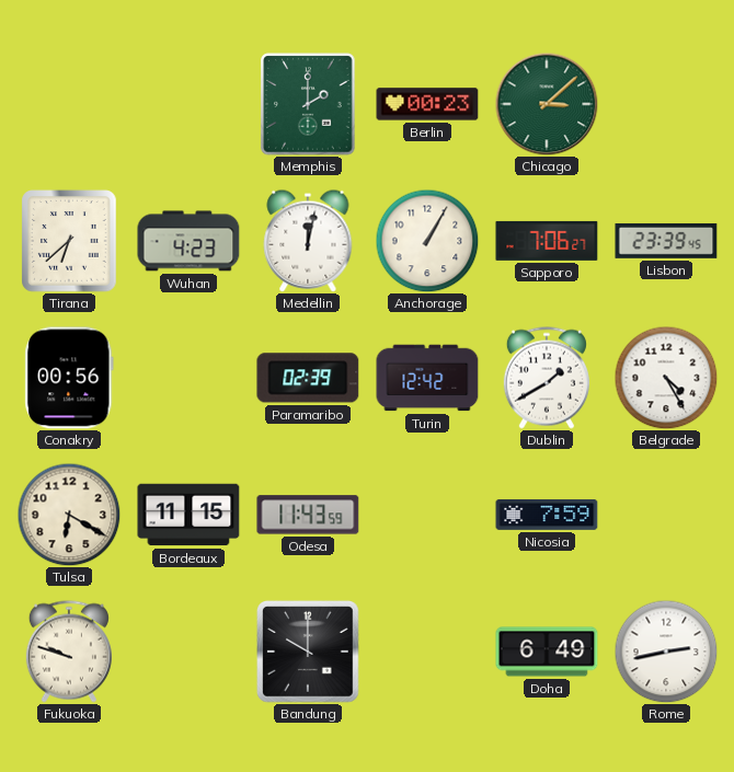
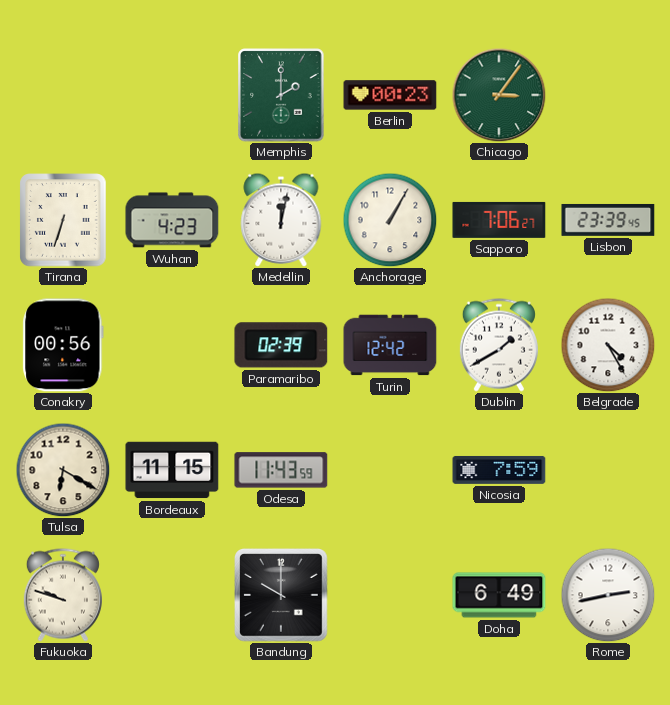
Chicago: 3:08 -> 3:06
Tirana: 6:38 -> 6:33
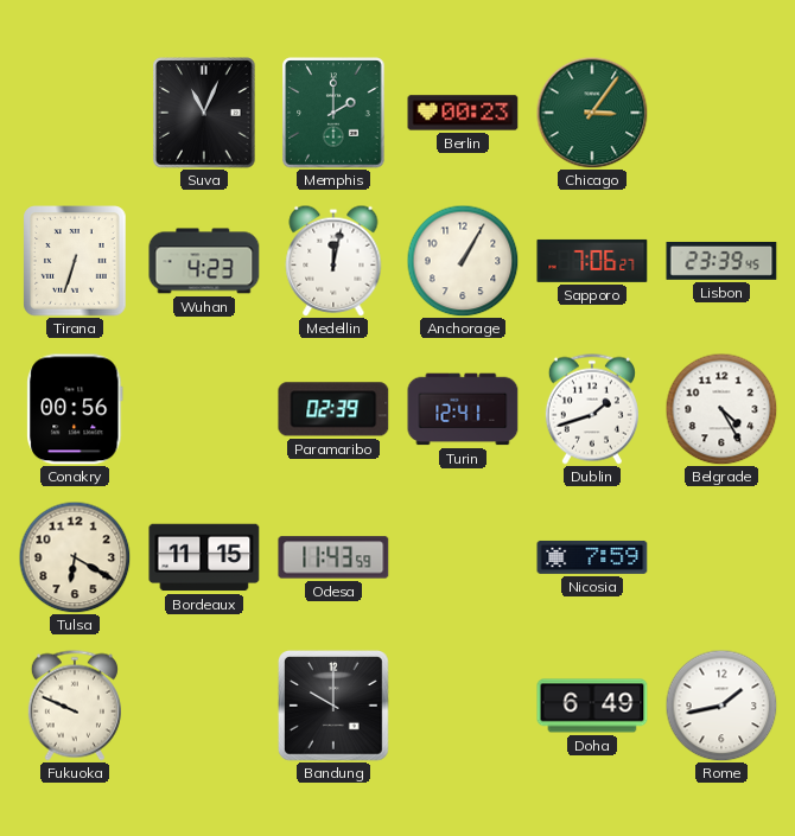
Suva: none -> 11:04
Turin: 12:42 -> 12:41
Dublin: 1:40 -> 1:42
Fukuoka: 9:48 -> 9:49
Rome: 2:43 -> 1:43
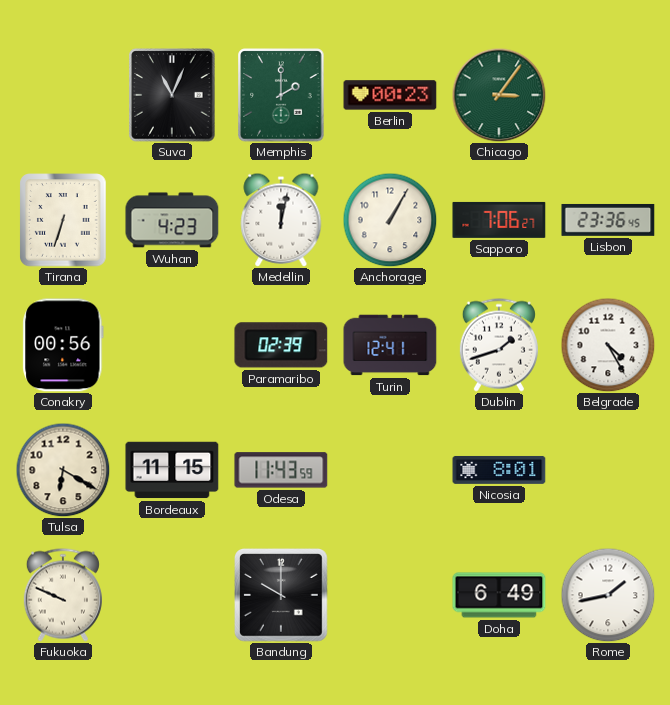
Lisbon: 23:39 -> 23:36
Nicosia: 7:59 -> 8:01
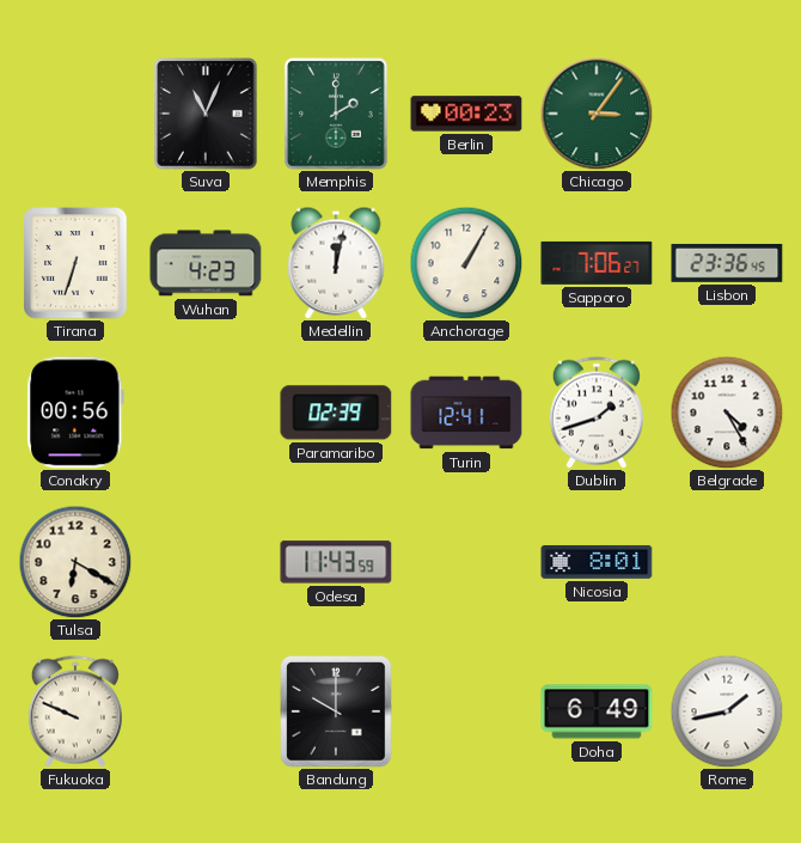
Bordeaux: 11:15 -> none
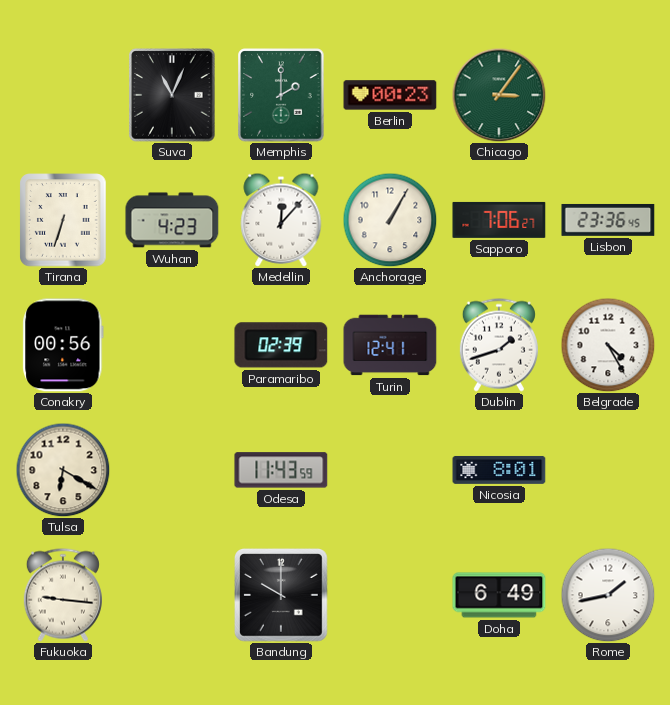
Medellin: 12:02 -> 12:07
Fukuoka: 9:49 -> 9:16
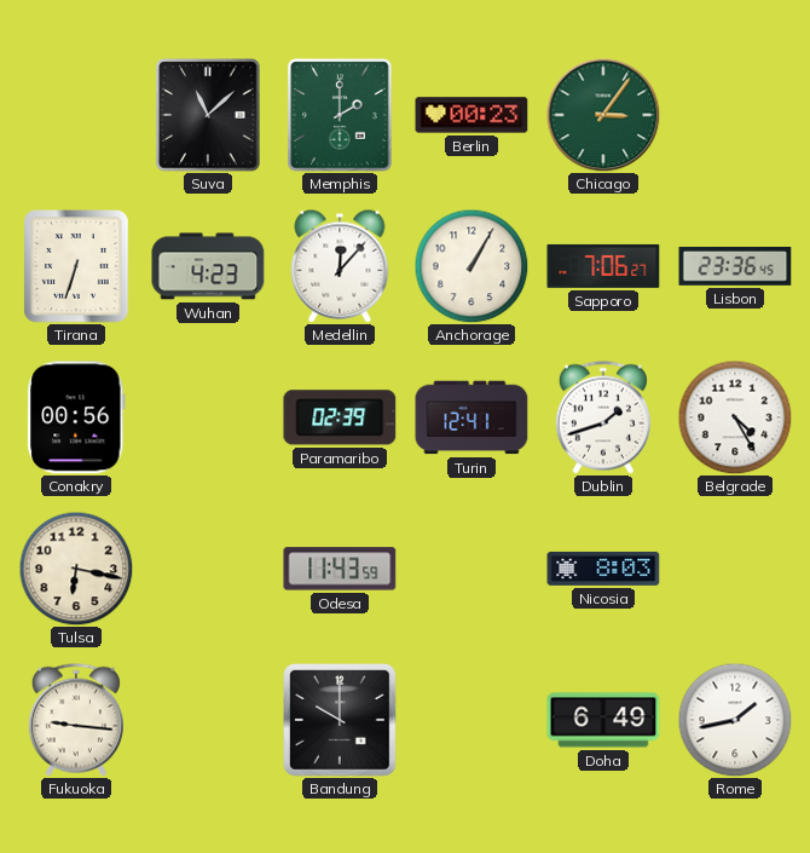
Suva: 11:04 -> 11:08
Tulsa: 6:20 -> 6:17
Nicosia: 8:01 -> 8:03
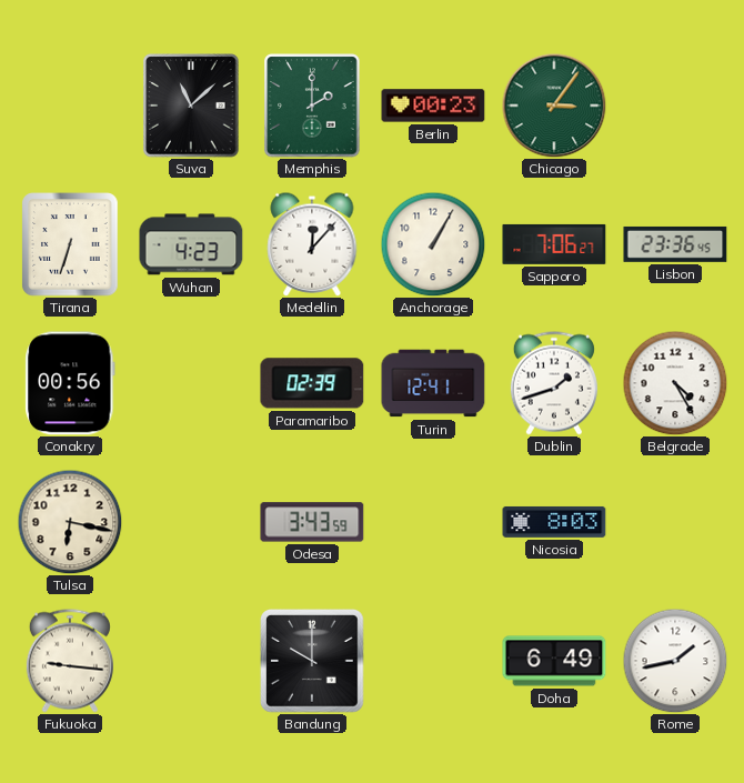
Odesa: 11:43 -> 3:43
